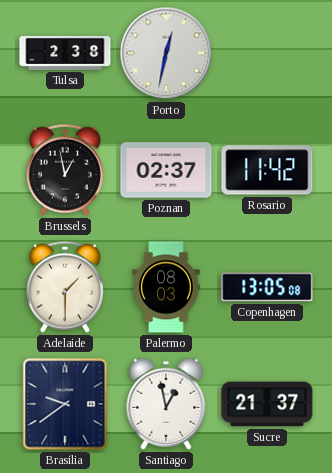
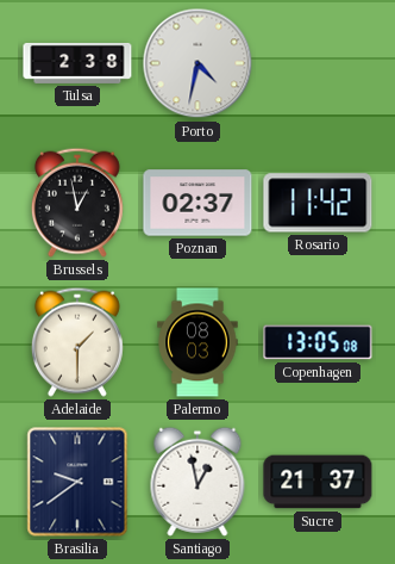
Porto: 12:32 -> 4:32
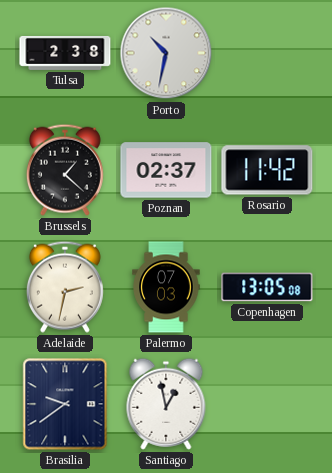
Porto: 4:32 -> 10:32
Brussels: 12:58 -> 1:22
Adelaide: 1:30 -> 2:32
Palermo: 08:03 -> 07:03
Sucre: 21:37 -> none
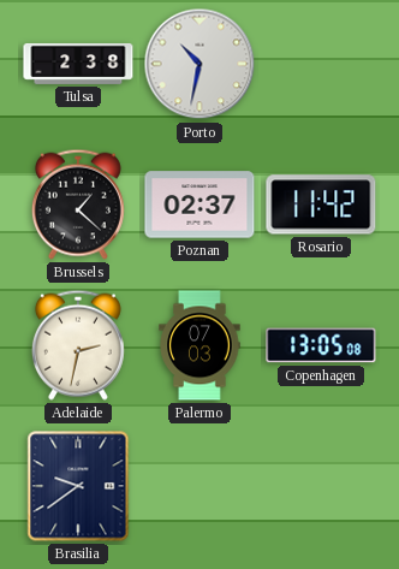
Santiago: 12:58 -> none
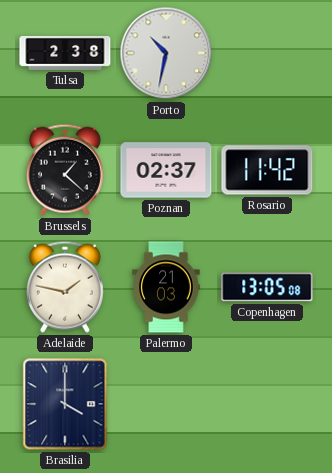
Adelaide: 2:32 -> 1:47
Palermo: 07:03 -> 21:03
Brasilia: 9:39 -> 4:00
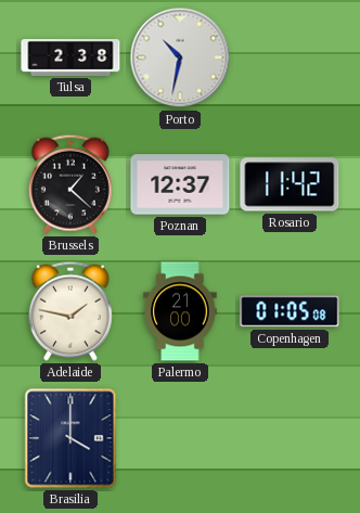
Poznan: 02:37 -> 12:37
Palermo: 21:03 -> 21:00
Copenhagen: 13:05 -> 01:05
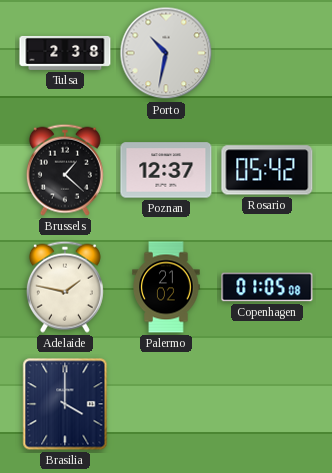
Rosario: 11:42 -> 05:42
Palermo: 21:00 -> 21:02
